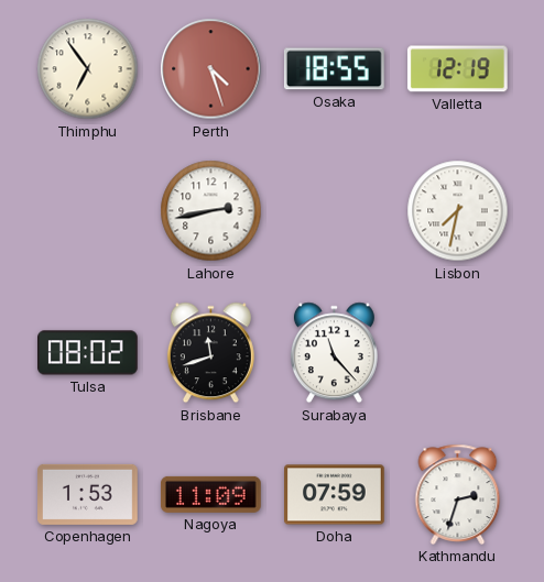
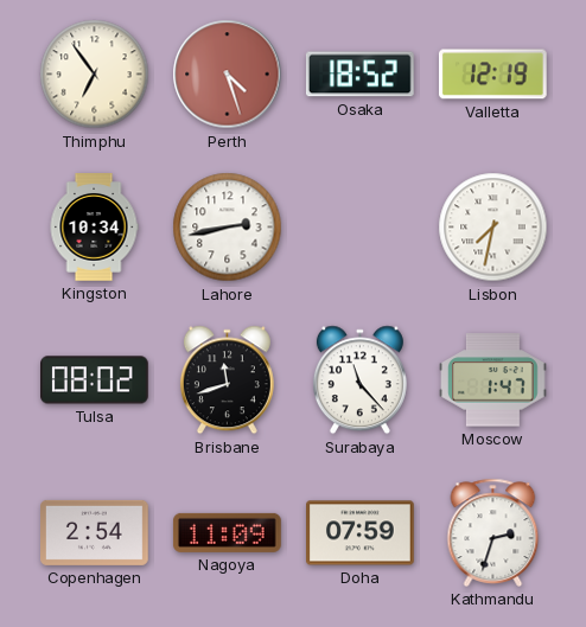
Osaka: 18:55 -> 18:52
Kingston: none -> 10:34
Moscow: none -> 1:47
Copenhagen: 1:53 -> 2:54
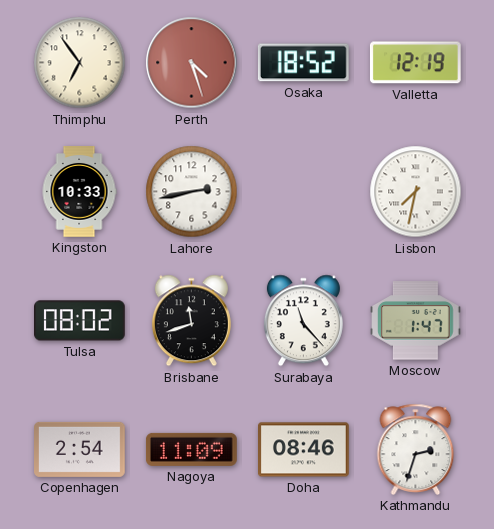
Kingston: 10:34 -> 10:33
Doha: 07:59 -> 08:46
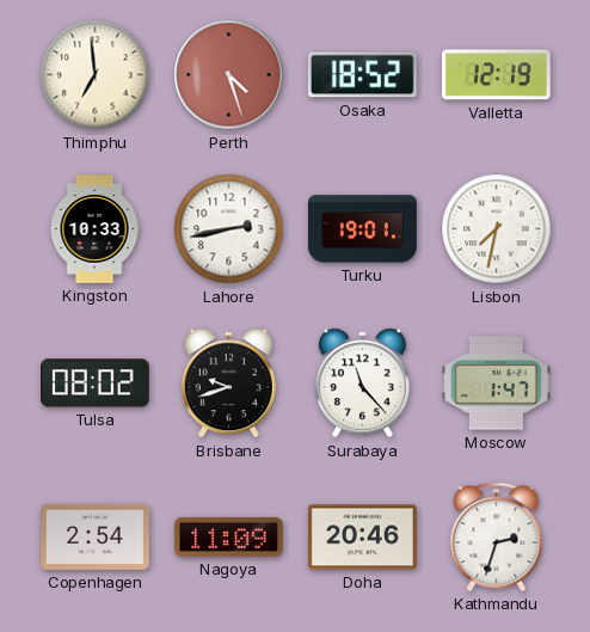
Thimphu: 6:54 -> 6:59
Turku: none -> 19:01
Brisbane: 11:42 -> 9:42
Doha: 08:46 -> 20:46
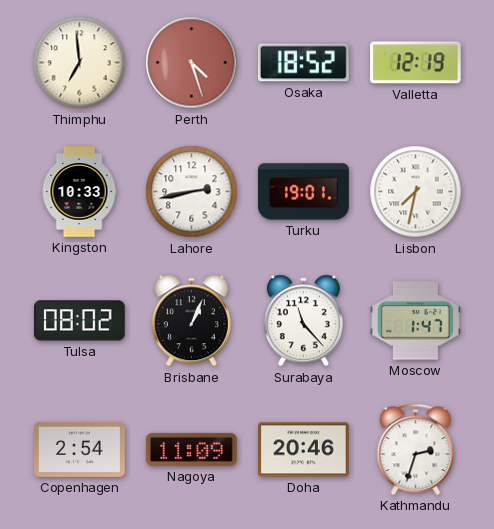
Brisbane: 9:42 -> 1:04
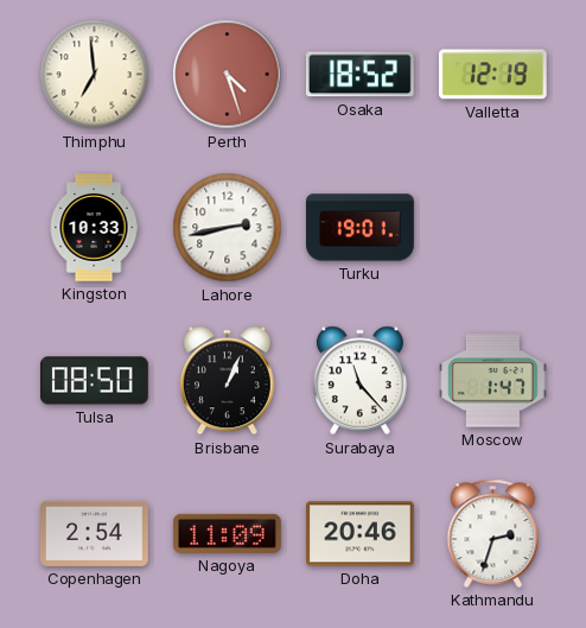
Lisbon: 7:32 -> none
Tulsa: 08:02 -> 08:50
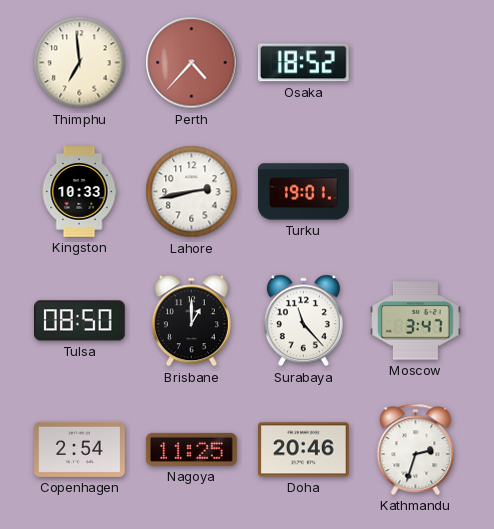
Perth: 4:27 -> 4:37
Valletta: 12:19 -> none
Brisbane: 1:04 -> 1:00
Moscow: 1:47 -> 3:47
Nagoya: 11:09 -> 11:25
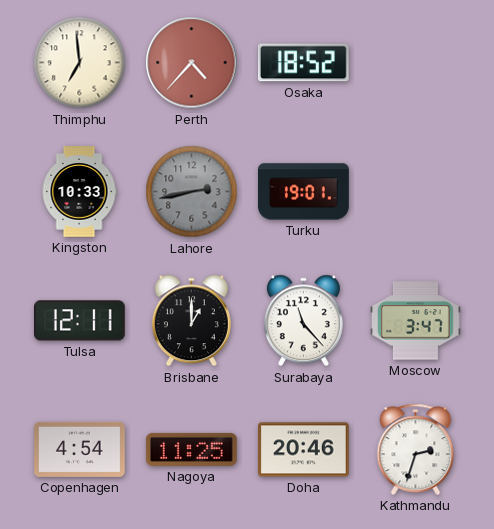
Lahore dial: white -> grey
Tulsa: 08:50 -> 12:11
Copenhagen: 2:54 -> 4:54
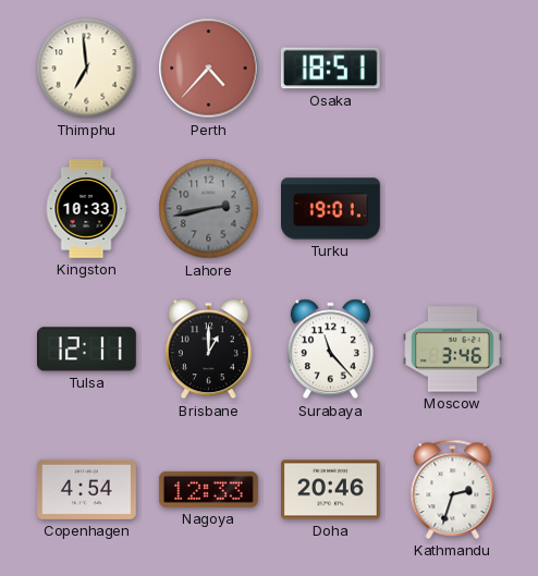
Osaka: 18:52 -> 18:51
Moscow: 3:47 -> 3:46
Nagoya: 11:25 -> 12:33
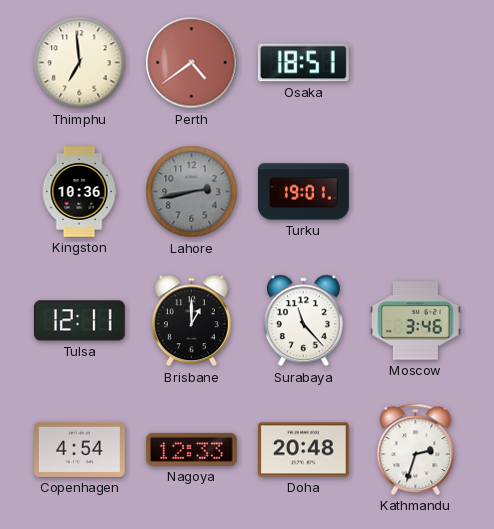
Perth: 4:37 -> 4:39
Kingston: 10:33 -> 10:36
Doha: 20:46 -> 20:48
